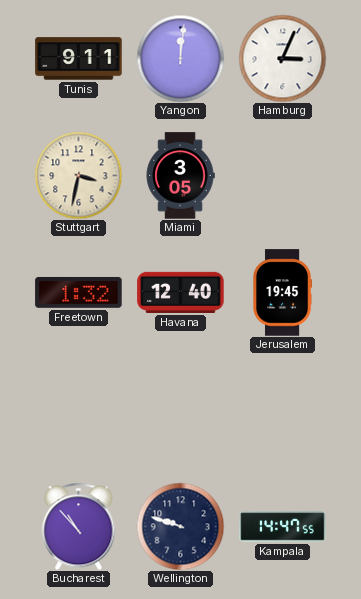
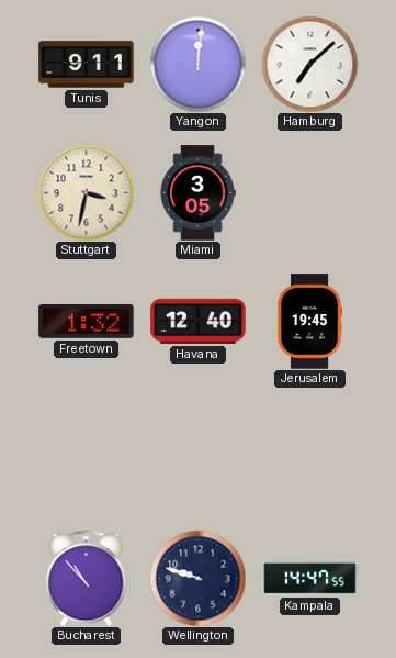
Hamburg: 3:04 -> 7:08
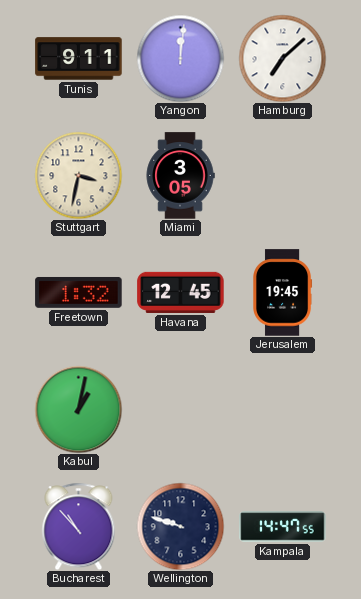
Havana: 12:40 -> 12:45
Kabul: none -> 1:02
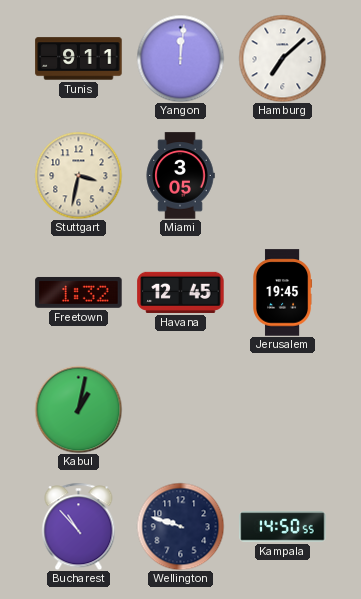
Kampala: 14:47 -> 14:50
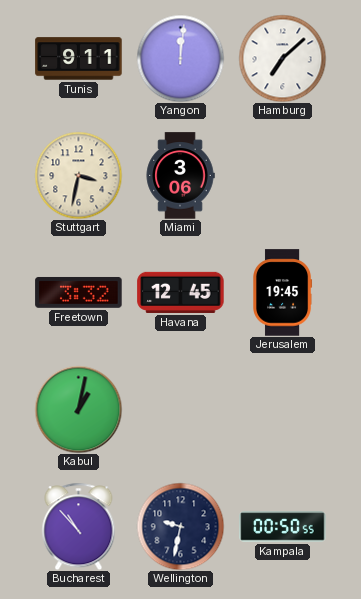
Miami: 3:05 -> 3:06
Freetown: 1:32 -> 3:32
Wellington: 9:48 -> 9:32
Kampala: 14:50 -> 00:50
